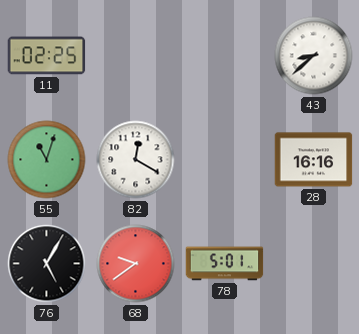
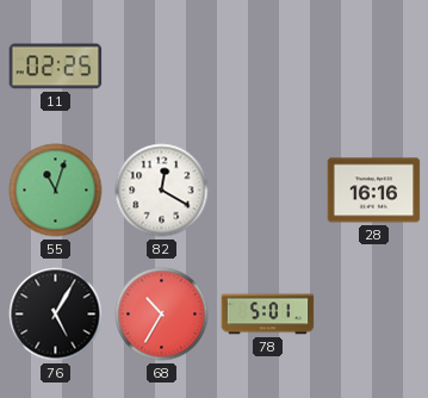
43: 8:38 -> none
68: 9:39 -> 10:35
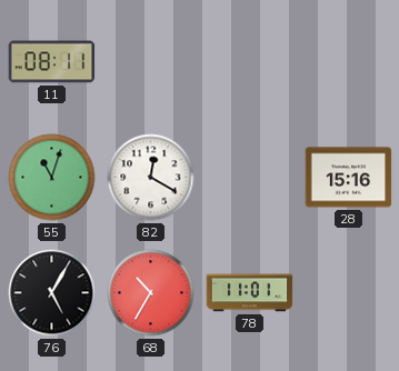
11: 02:25 -> 08:11
28: 16:16 -> 15:16
78: 5:01 -> 11:01
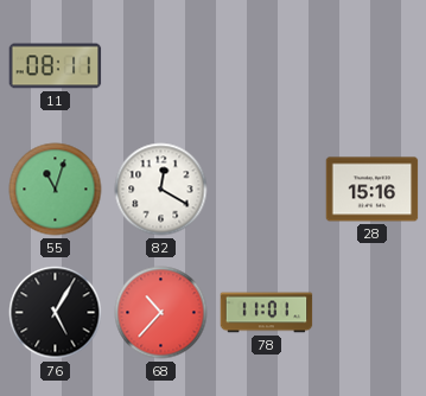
68: 10:35 -> 10:37
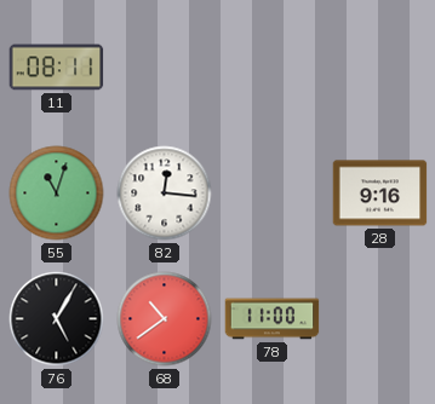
82: 12:20 -> 12:16
28: 15:16 -> 9:16
68: 10:37 -> 10:39
78: 11:01 -> 11:00
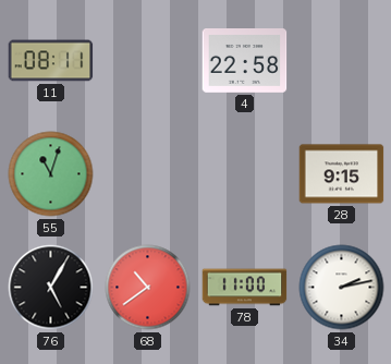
4: none -> 22:58
82: 12:16 -> none
28: 9:16 -> 9:15
34: none -> 2:13
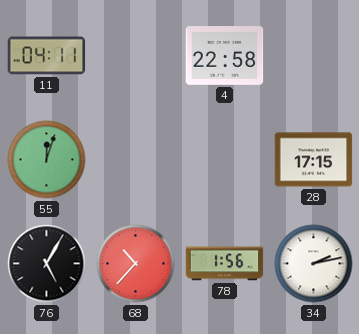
11: 08:11 -> 04:11
55: 11:03 -> 12:03
28: 9:15 -> 17:15
68: 10:39 -> 10:37
78: 11:00 -> 1:56
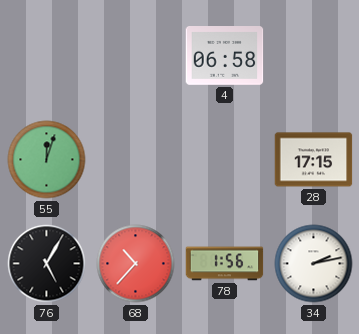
11: 04:11 -> none
4: 22:58 -> 06:58
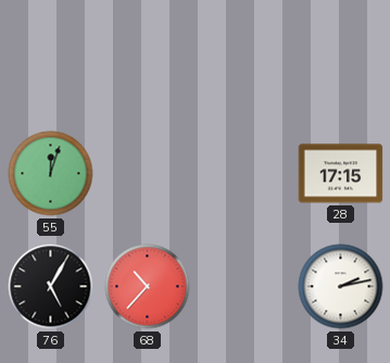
4: 06:58 -> none
78: 1:56 -> none
